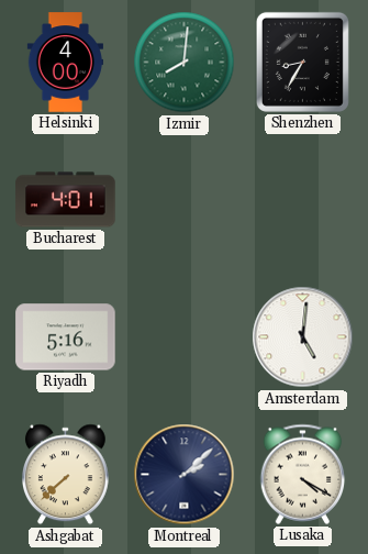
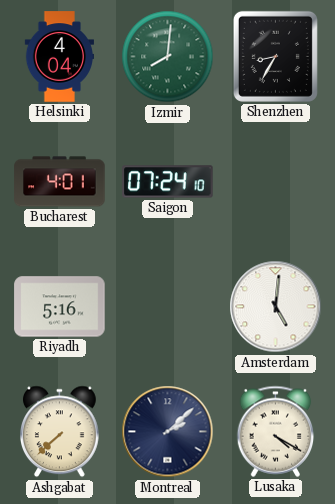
Helsinki: 4:00 -> 4:04
Saigon: none -> 07:24
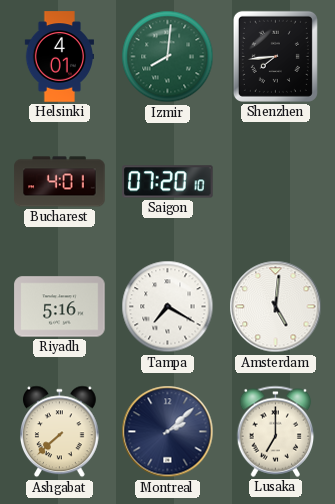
Helsinki: 4:04 -> 4:01
Shenzhen: 8:35 -> 7:44
Saigon: 07:24 -> 07:20
Tampa: none -> 7:20
Lusaka: 4:20 -> 7:00
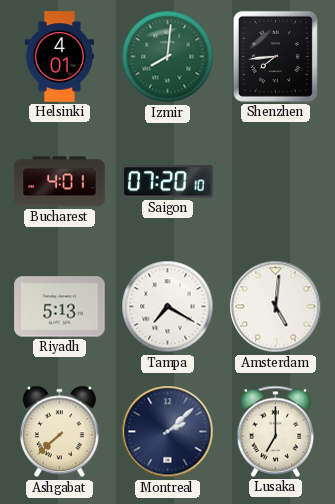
Riyadh: 5:16 -> 5:13
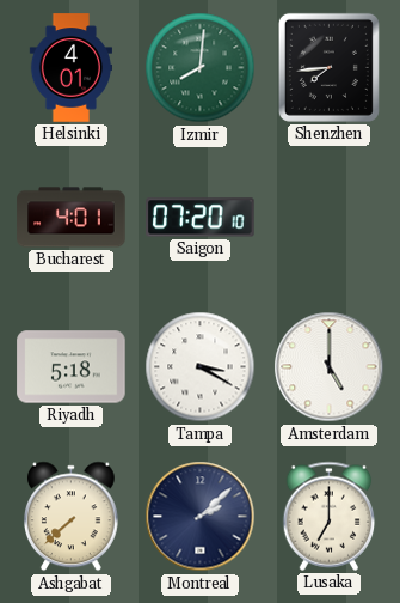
Riyadh: 5:13 -> 5:18
Tampa: 7:20 -> 3:20
Amsterdam: 5:01 -> 5:00
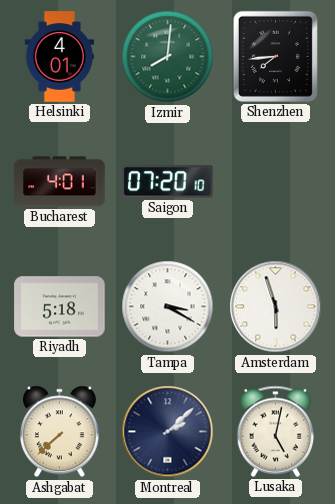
Amsterdam: 5:00 -> 5:57
Lusaka: 7:00 -> 5:02
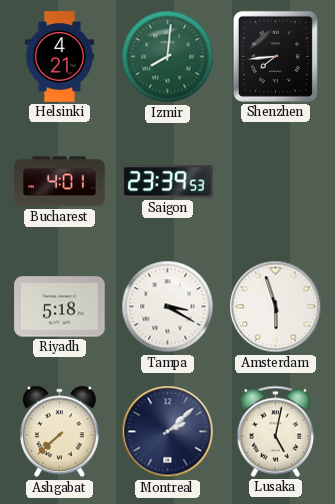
Helsinki: 4:01 -> 4:21
Saigon: 07:20 -> 23:39
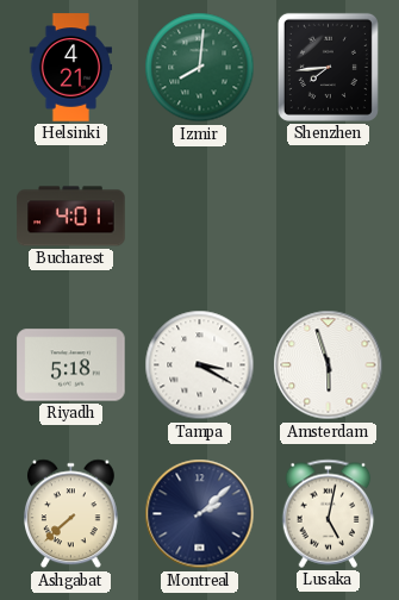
Saigon: 23:39 -> none
